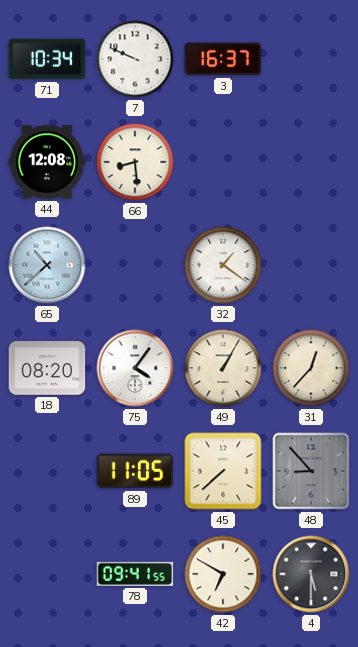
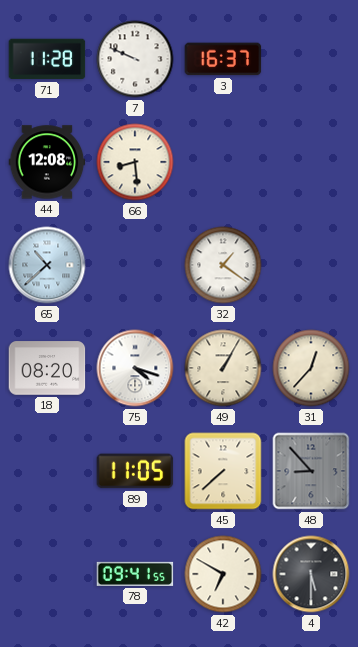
71: 10:34 -> 11:28
75: 4:06 -> 4:18
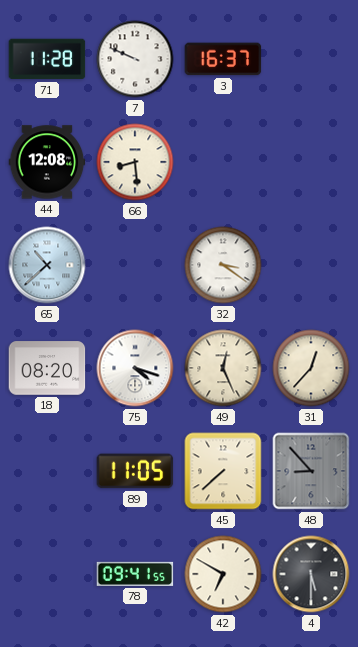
32: 1:21 -> 3:21
49: 1:05 -> 12:26
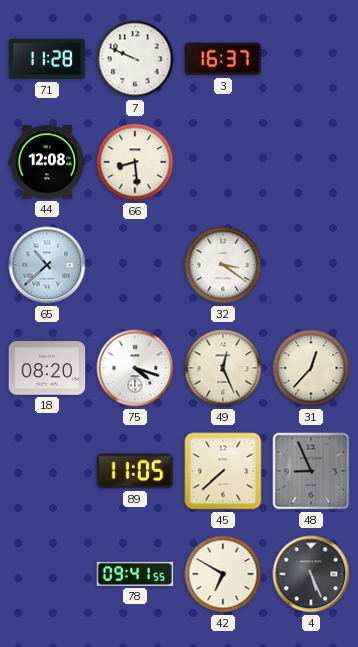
48: 8:53 -> 8:56
4: 5:30 -> 5:26
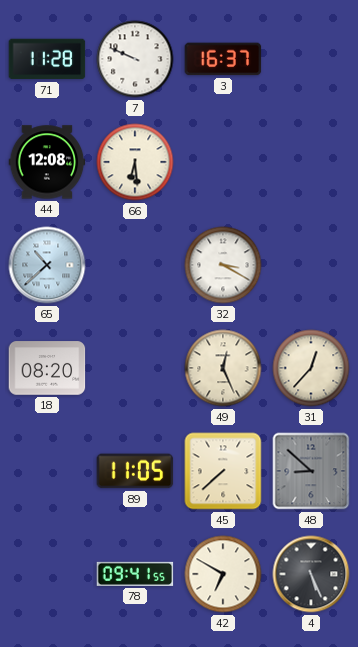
66: 8:29 -> 6:29
32: 3:21 -> 3:20
75: 4:18 -> none
48: 8:56 -> 8:52
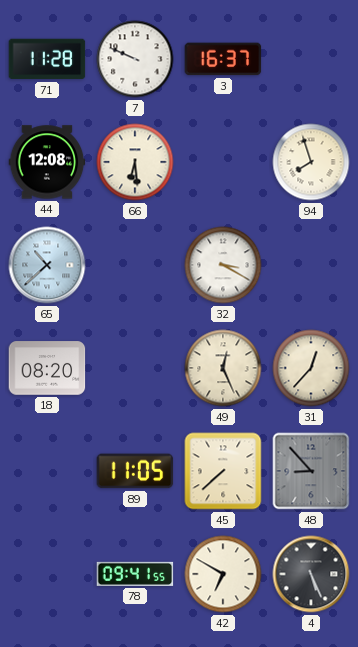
94: none -> 7:57
48: 8:52 -> 8:53
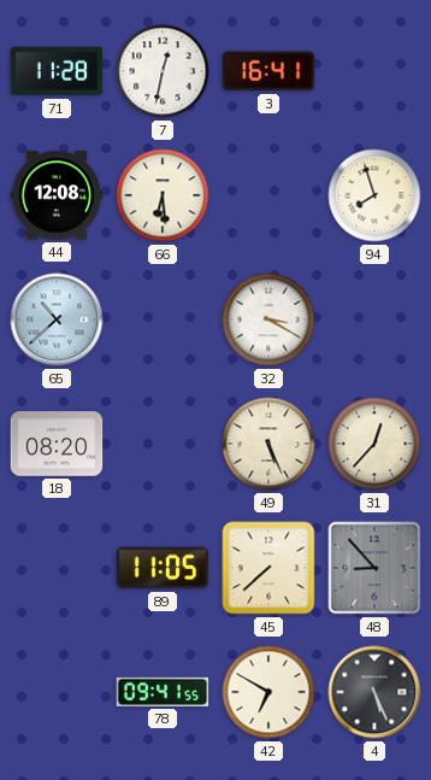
7: 9:49 -> 12:32
3: 16:37 -> 16:41
49: 12:26 -> 5:26
